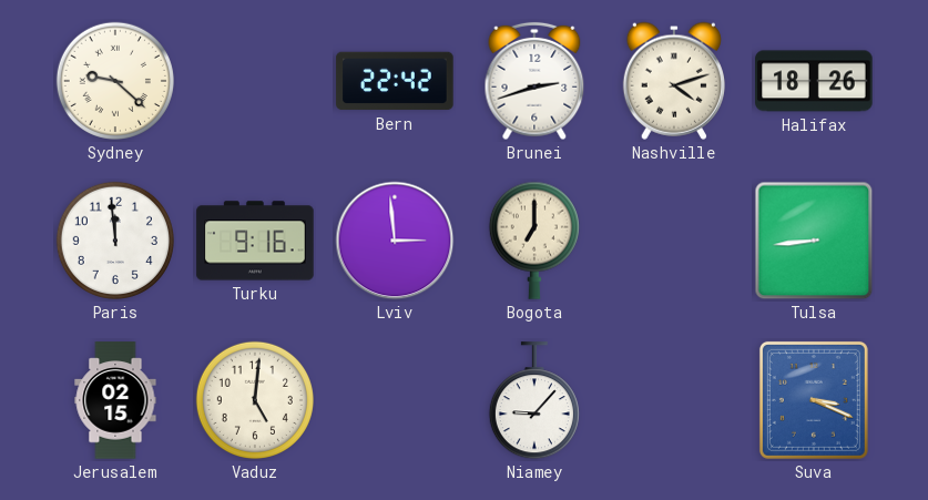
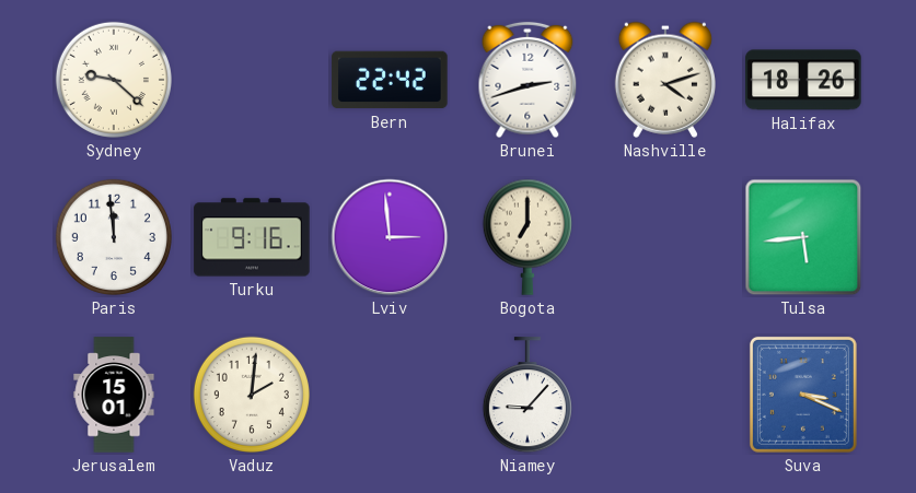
Tulsa: 8:44 -> 5:44
Jerusalem: 02:15 -> 15:01
Vaduz: 5:01 -> 2:01
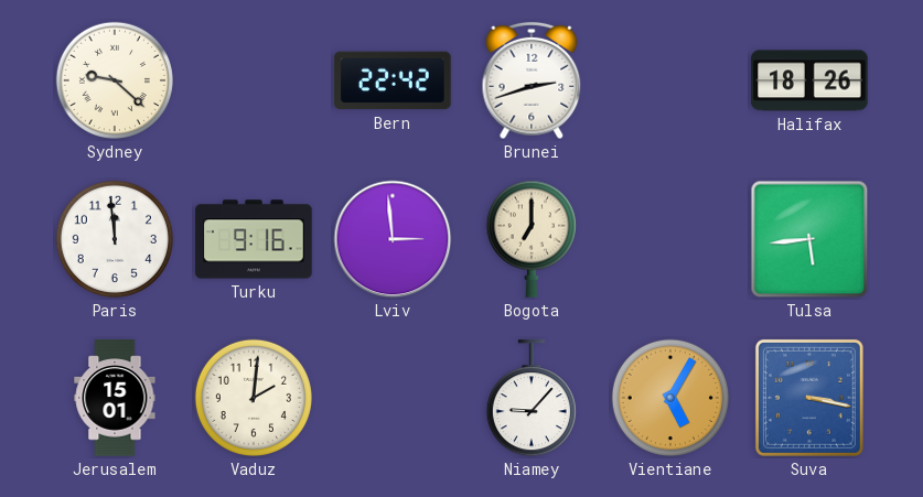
Nashville: 4:12 -> none
Vientiane: none -> 5:05
Suva: 3:19 -> 3:17
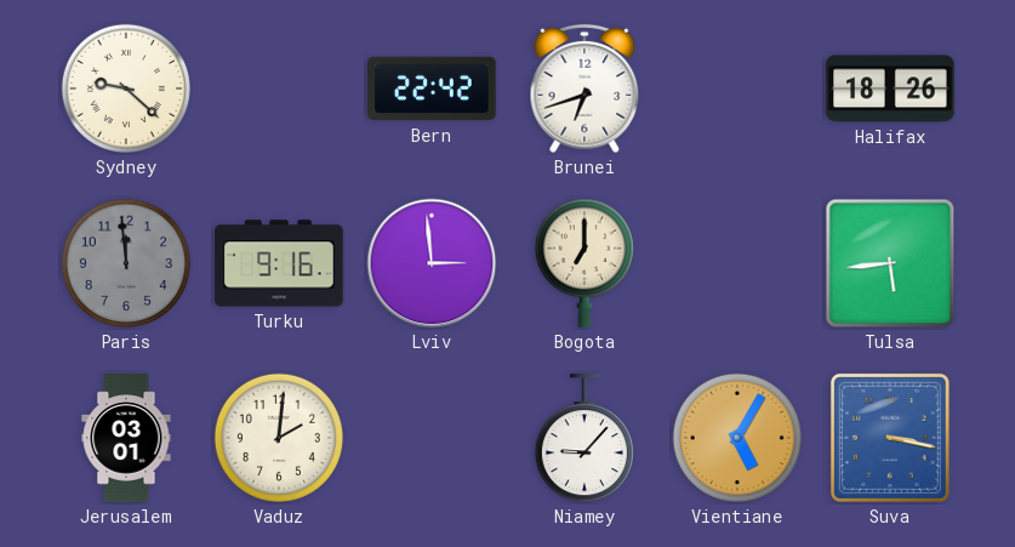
Brunei: 2:42 -> 6:42
Paris dial: white -> grey
Jerusalem: 15:01 -> 03:01
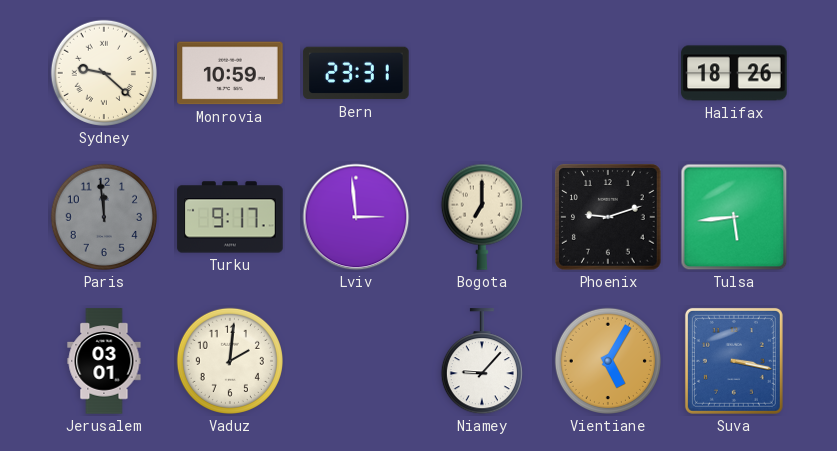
Monrovia: none -> 10:59
Bern: 22:42 -> 23:31
Brunei: 6:42 -> none
Turku: 9:16 -> 9:17
Phoenix: none -> 9:12
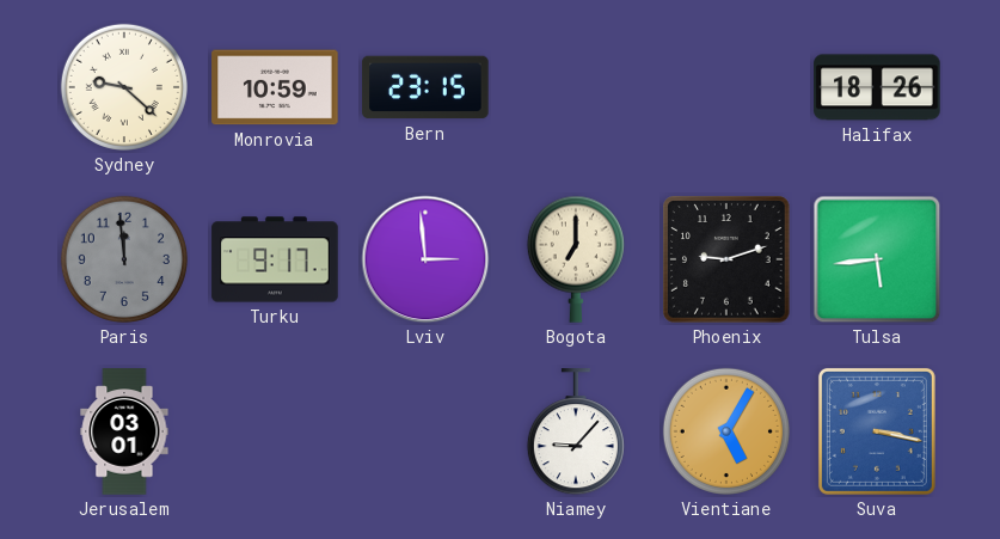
Bern: 23:31 -> 23:15
Vaduz: 2:01 -> none
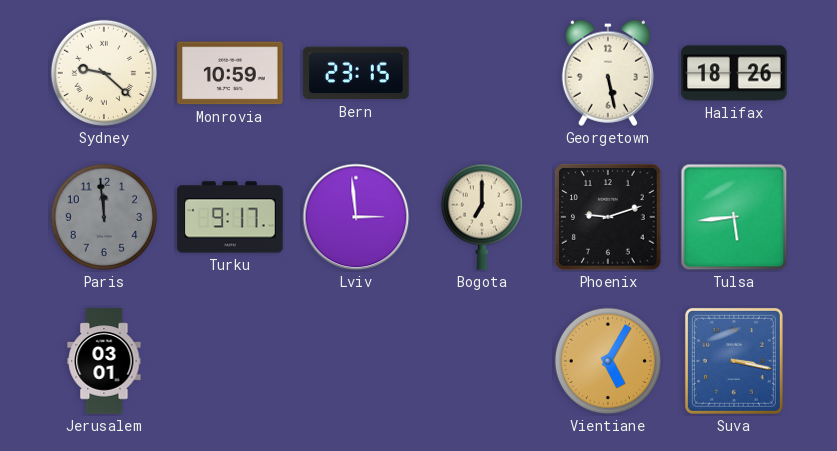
Georgetown: none -> 5:28
Niamey: 9:07 -> none
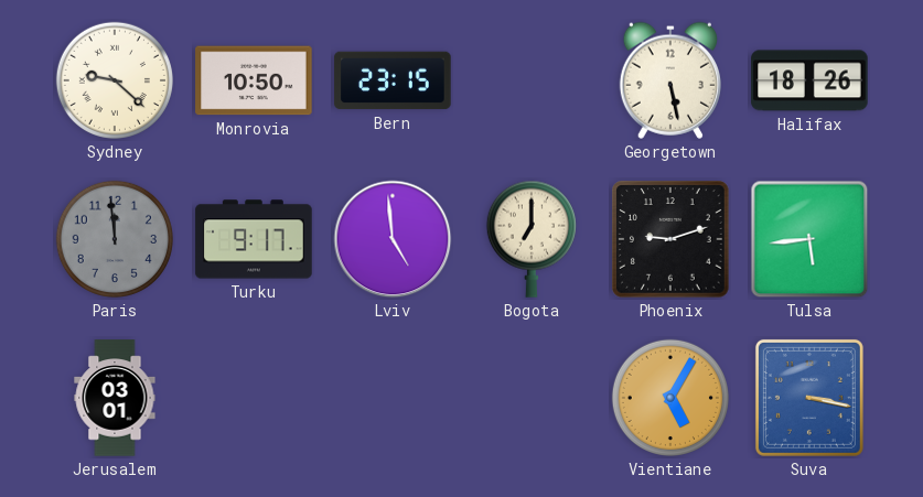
Monrovia: 10:59 -> 10:50
Lviv: 2:59 -> 4:59
